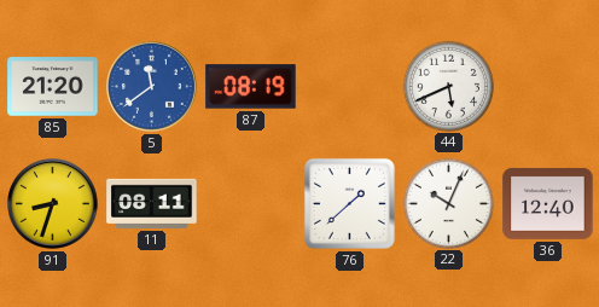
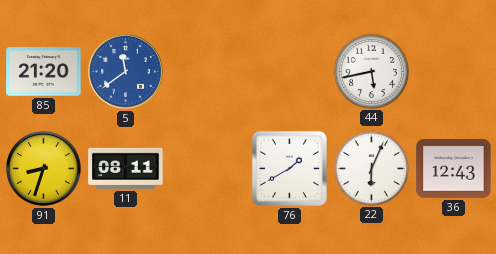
87: 08:19 -> none
44: 5:41 -> 5:43
76: 1:38 -> 1:40
22: 10:04 -> 6:04
36: 12:40 -> 12:43
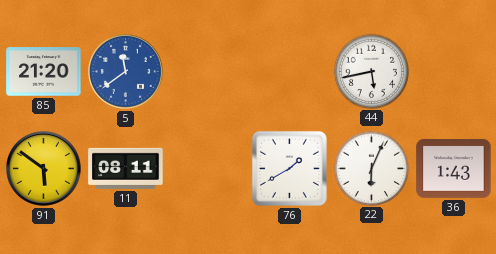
91: 8:33 -> 5:51
36: 12:43 -> 1:43
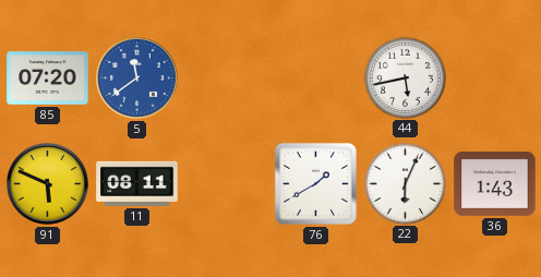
85: 21:20 -> 07:20
91: 5:51 -> 5:49
